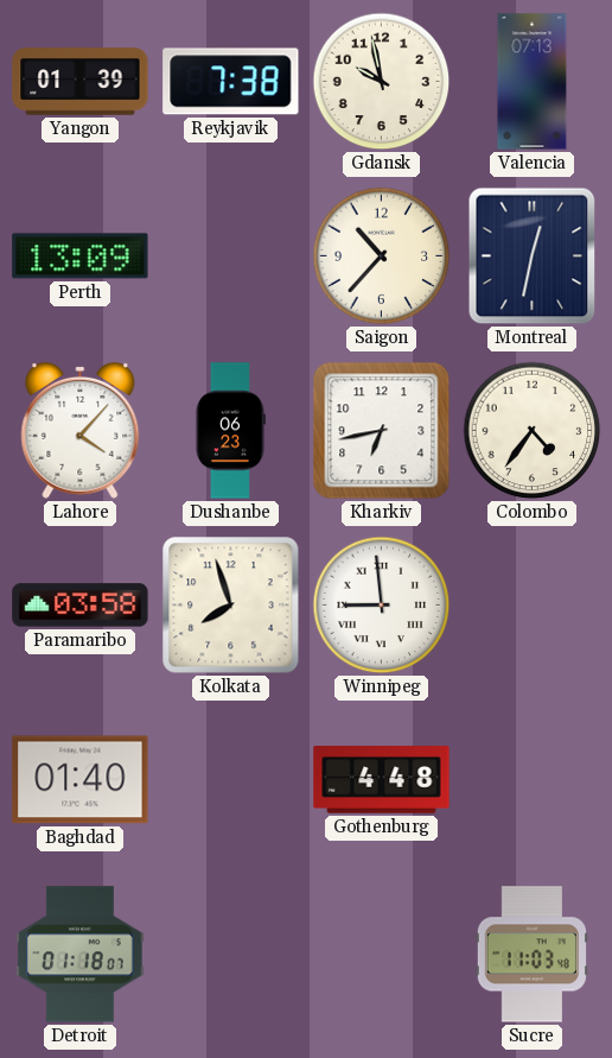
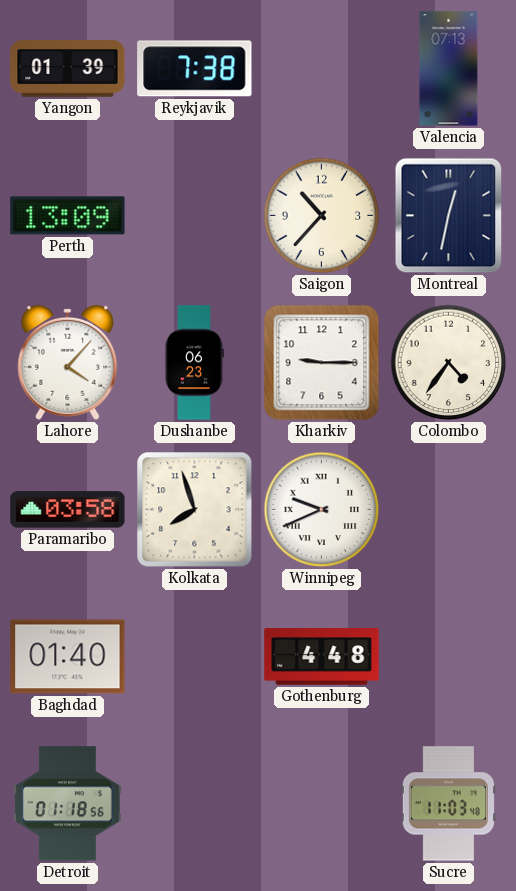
Gdansk: 9:58 -> none
Kharkiv: 6:43 -> 9:15
Winnipeg: 8:59 -> 9:41
Detroit: 01:18:07 -> 01:18:56
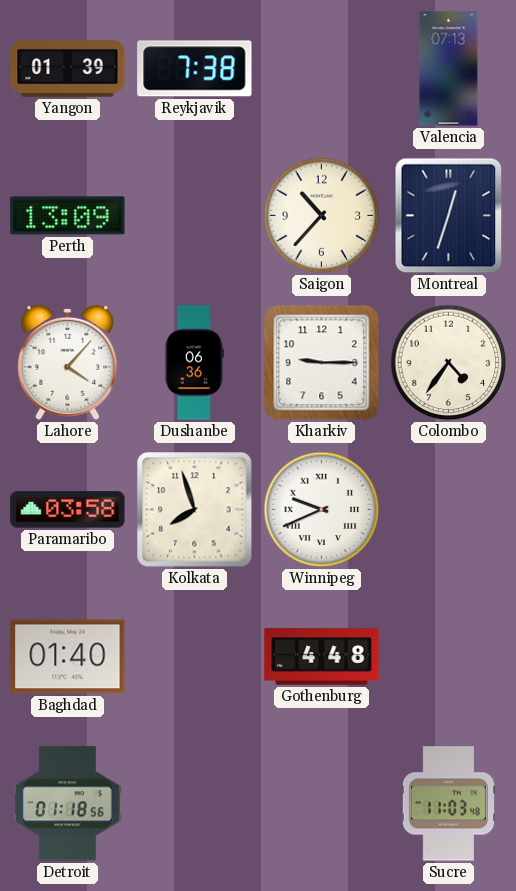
Montreal: 12:32 -> 12:33
Dushanbe: 06:23 -> 06:36
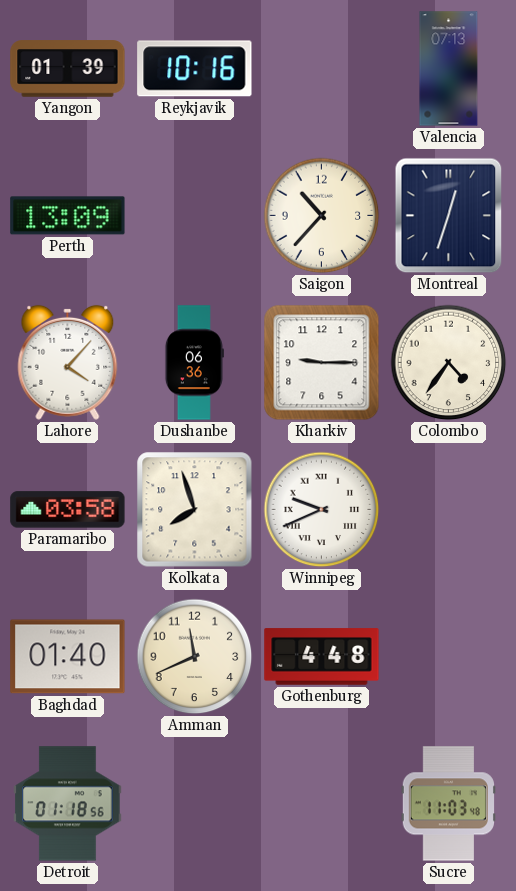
Reykjavik: 7:38 -> 10:16
Amman: none -> 11:41
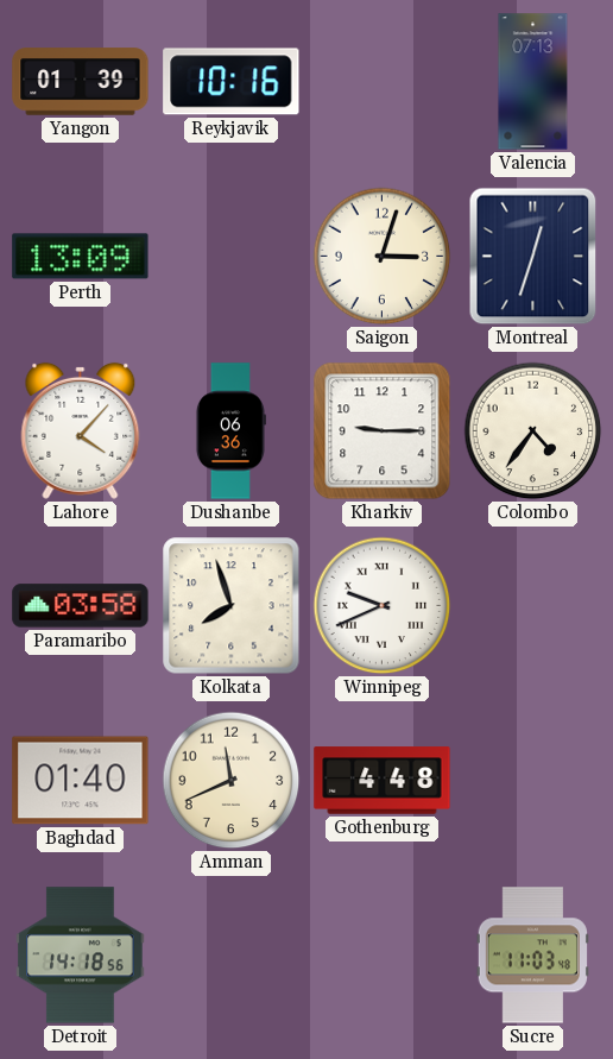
Saigon: 10:37 -> 3:03
Detroit: 01:18 -> 14:18
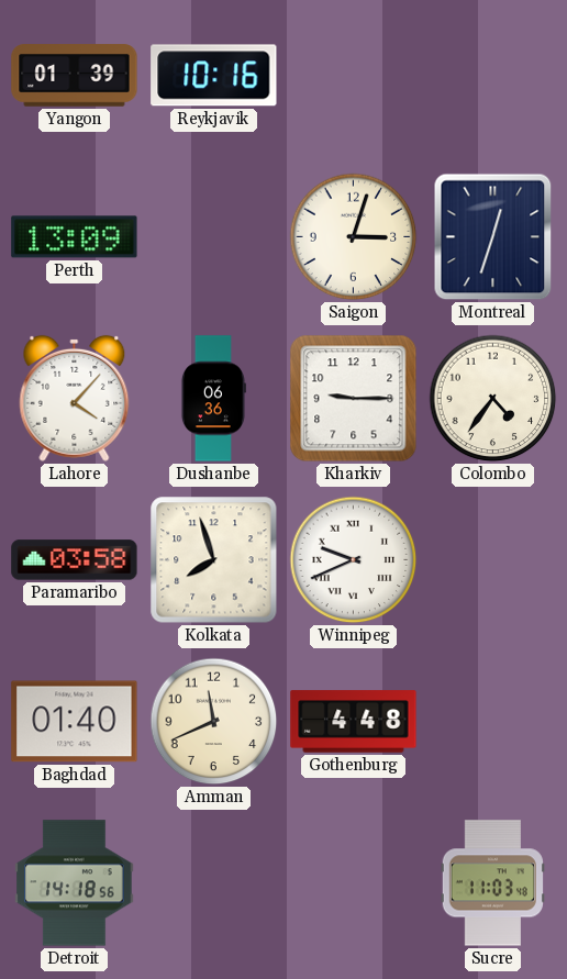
Valencia: 07:13 -> none
